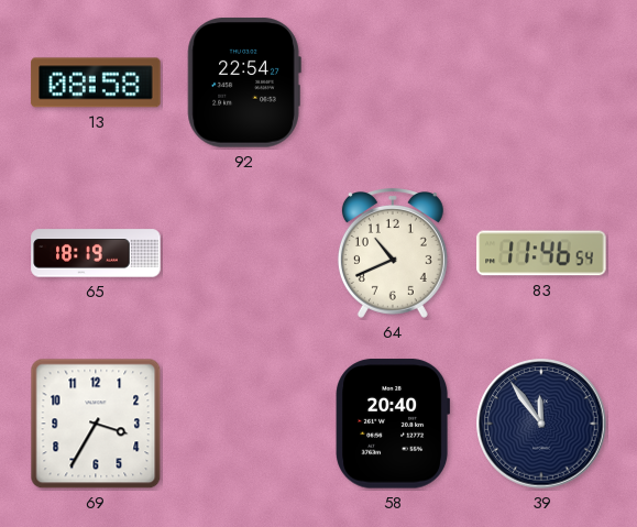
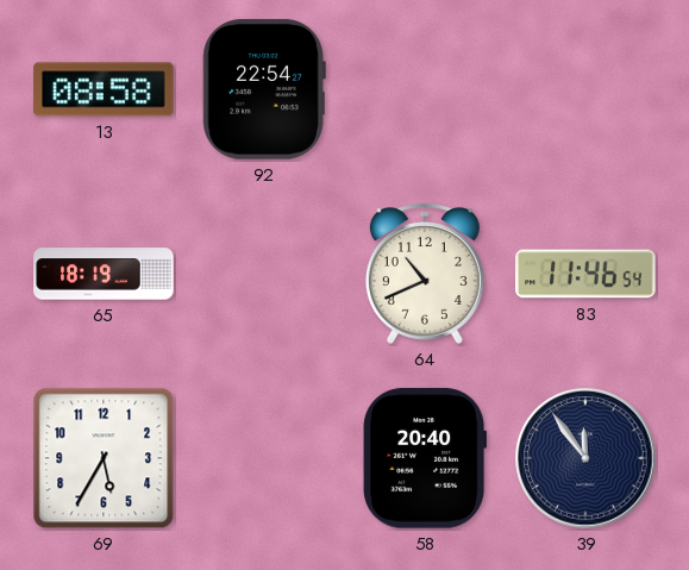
69: 3:35 -> 5:35
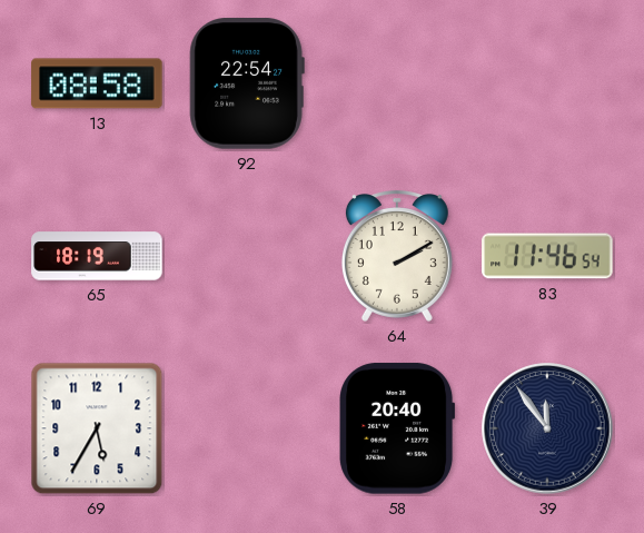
64: 10:41 -> 2:10
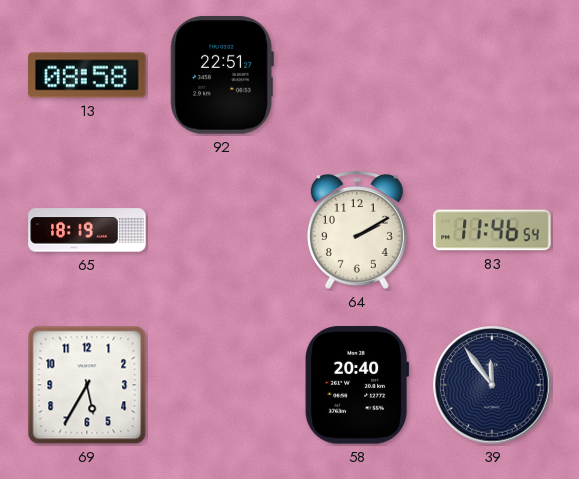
92: 22:54 -> 22:51
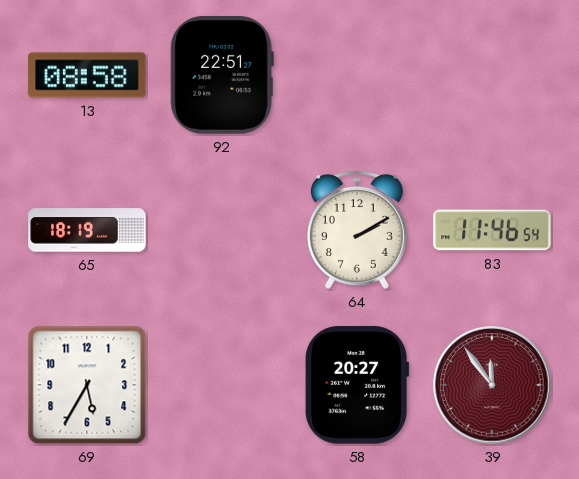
58: 20:40 -> 20:27
39 dial: navy -> burgundy
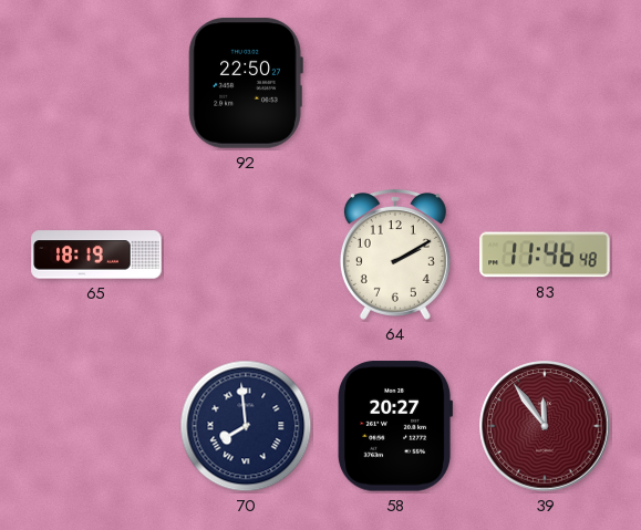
13: 08:58 -> none
92: 22:51 -> 22:50
83: 11:46:54 -> 11:46:48
69: 5:35 -> none
70: none -> 7:59
